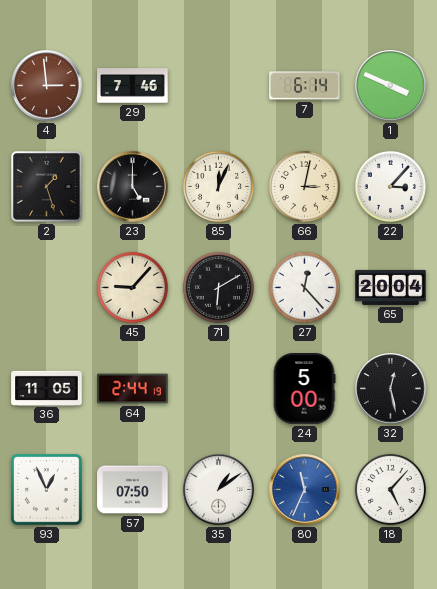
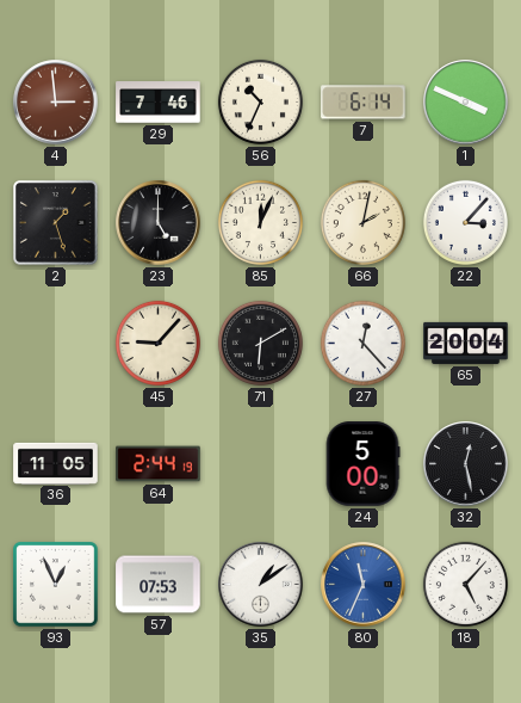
56: none -> 10:34
66: 3:02 -> 2:02
57: 07:50 -> 07:53
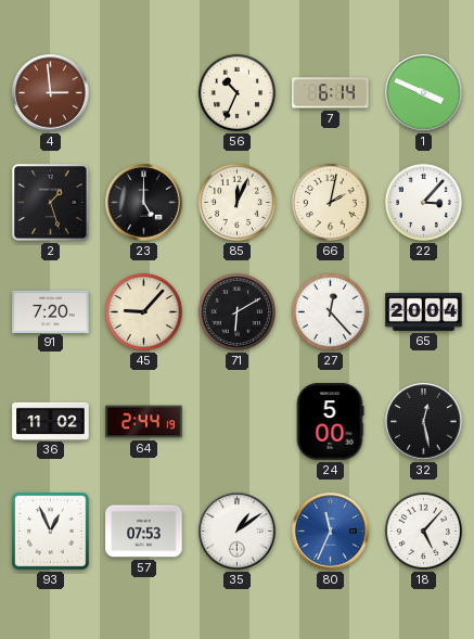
29: 7:46 -> none
91: none -> 7:20
36: 11:05 -> 11:02
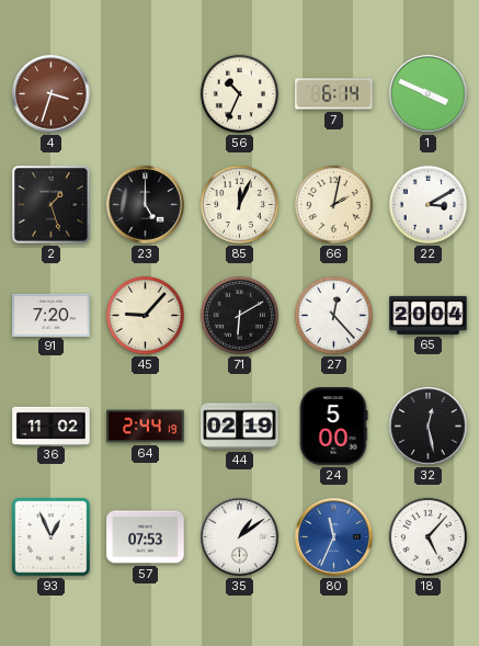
4: 2:59 -> 3:33
22: 3:07 -> 3:10
44: none -> 02:19
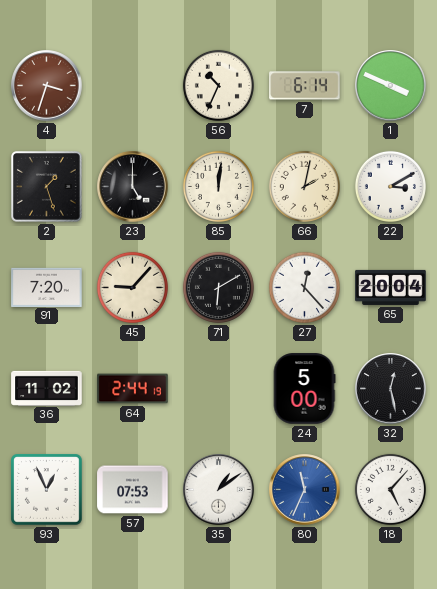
85: 12:04 -> 12:01
44: 02:19 -> none
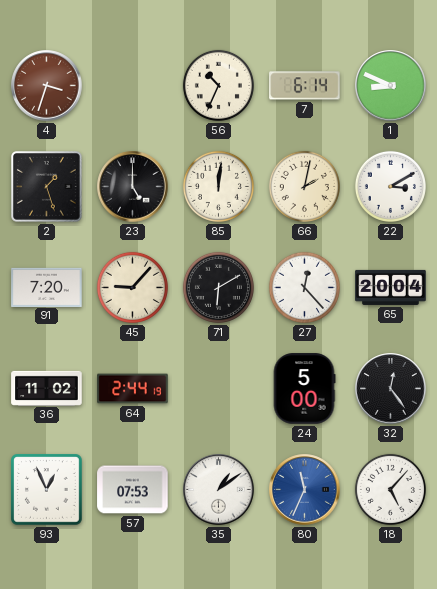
1: 3:49 -> 8:49
32: 12:28 -> 12:24
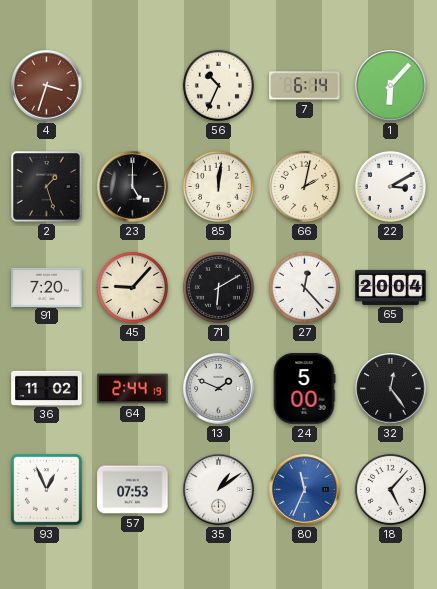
1: 8:49 -> 6:07
13: none -> 1:49
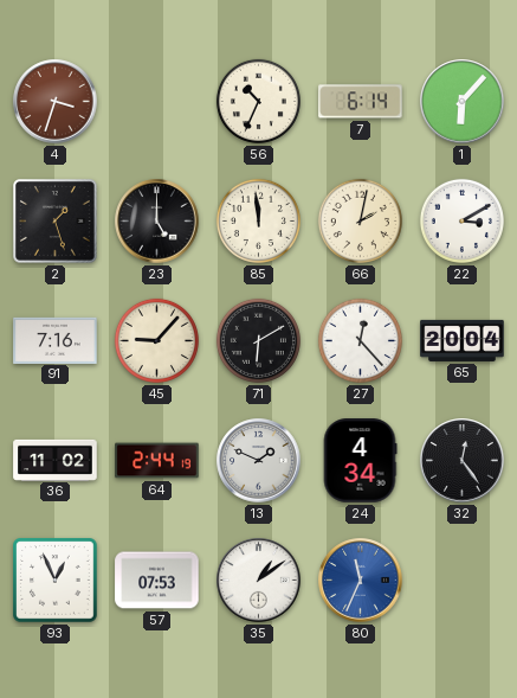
85: 12:01 -> 11:59
91: 7:20 -> 7:16
24: 5:00 -> 4:34
18: 5:07 -> none
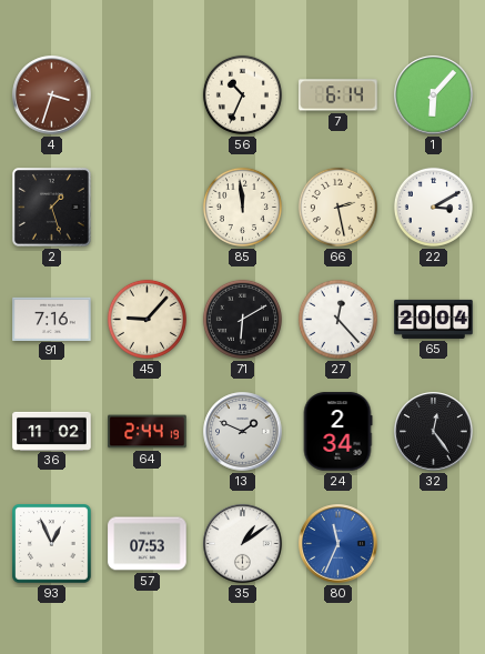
23: 5:00 -> none
66: 2:02 -> 2:28
24: 4:34 -> 2:34
